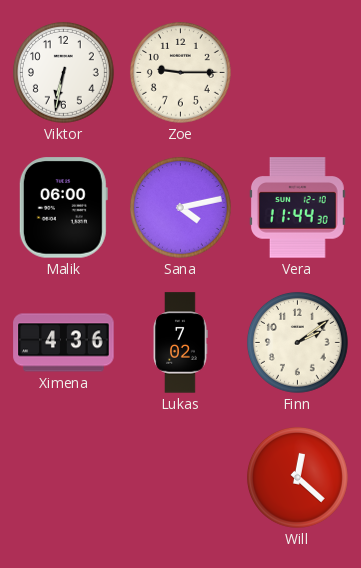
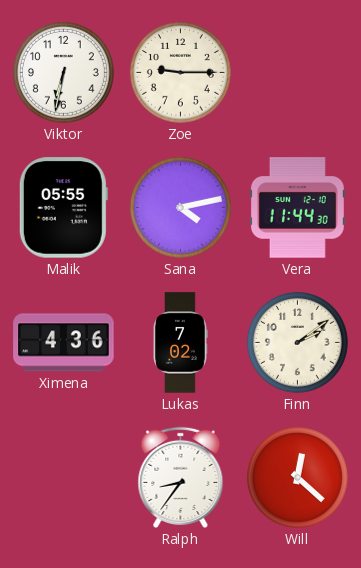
Malik: 06:00 -> 05:55
Ralph: none -> 8:36
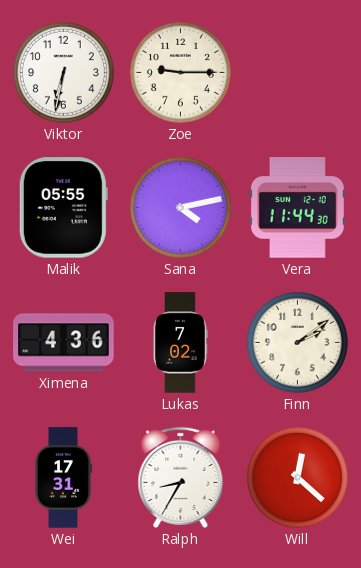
Wei: none -> 17:31
Ralph: 8:36 -> 8:35
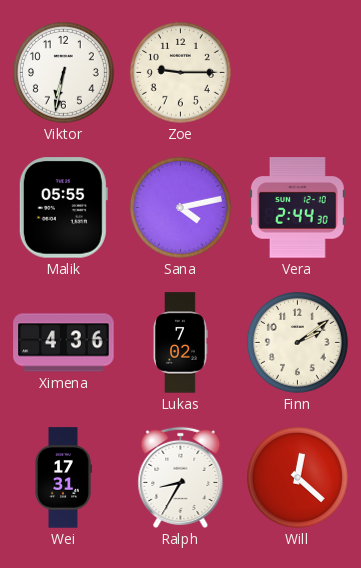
Vera: 11:44 -> 2:44
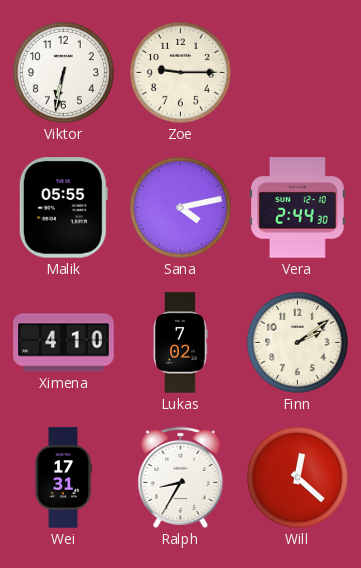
Ximena: 4:36 -> 4:10
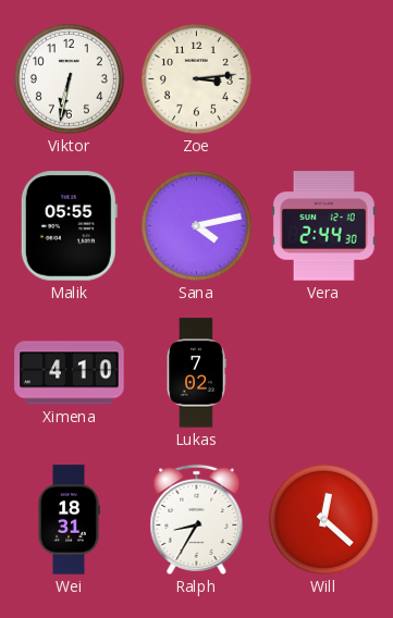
Zoe: 9:15 -> 3:14
Finn: 2:09 -> none
Wei: 17:31 -> 18:31
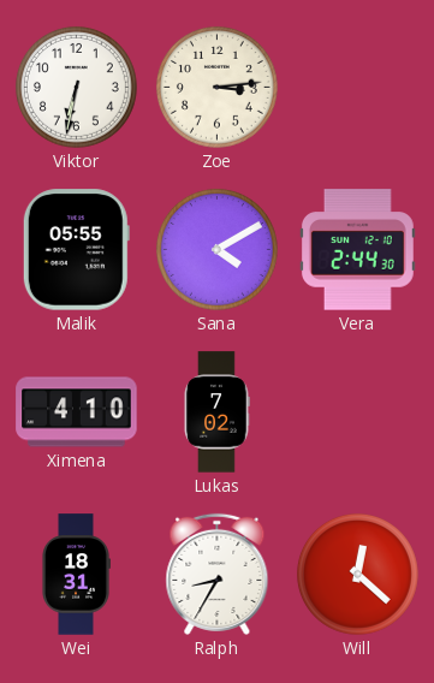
Sana: 4:13 -> 4:10
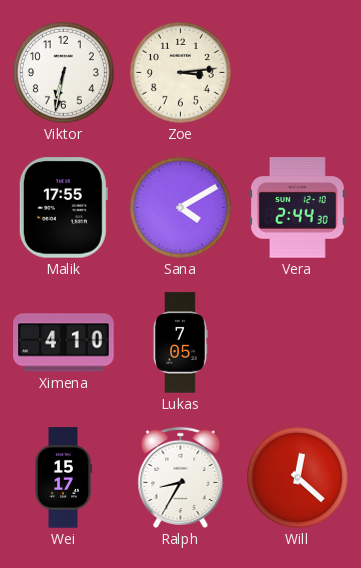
Malik: 05:55 -> 17:55
Lukas: 7:02 -> 7:05
Wei: 18:31 -> 15:17
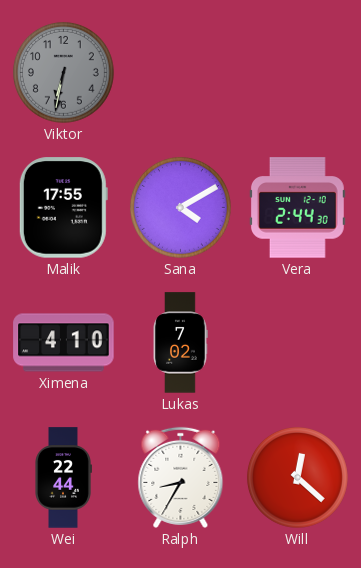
Viktor dial: white -> grey
Zoe: 3:14 -> none
Lukas: 7:05 -> 7:02
Wei: 15:17 -> 22:44
